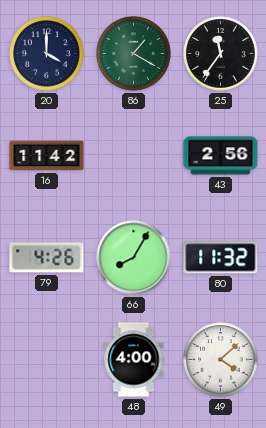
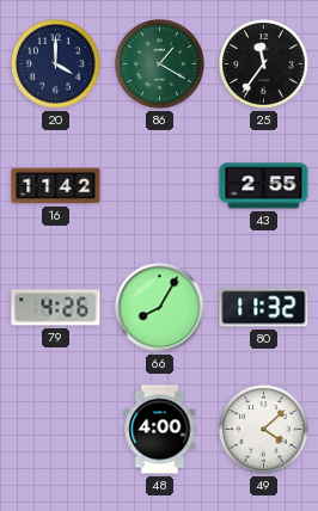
43: 2:56 -> 2:55
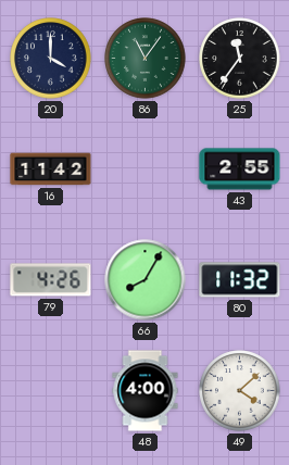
86: 1:20 -> 11:06
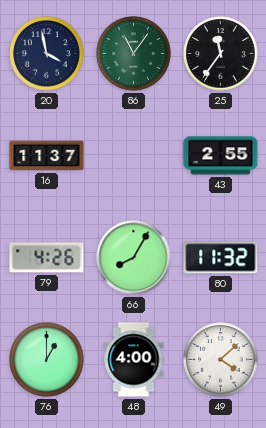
20: 4:00 -> 3:58
16: 11:42 -> 11:37
76: none -> 1:00
